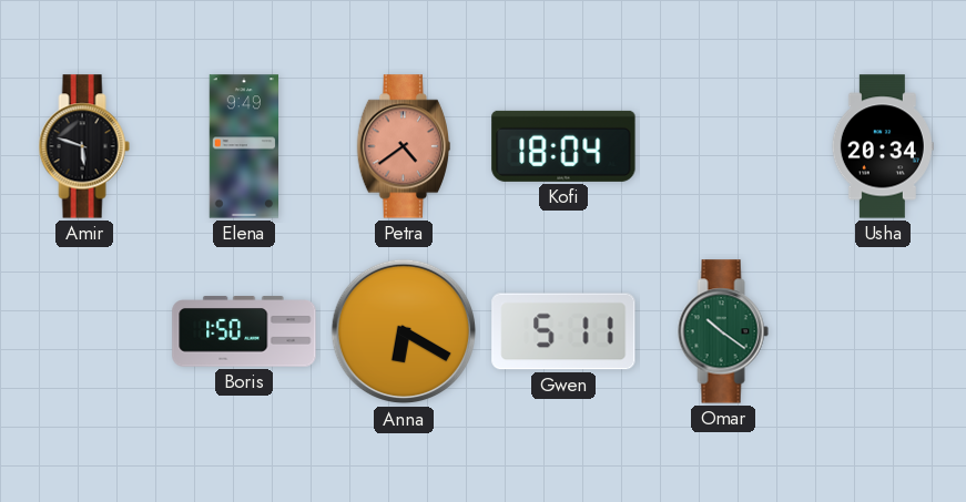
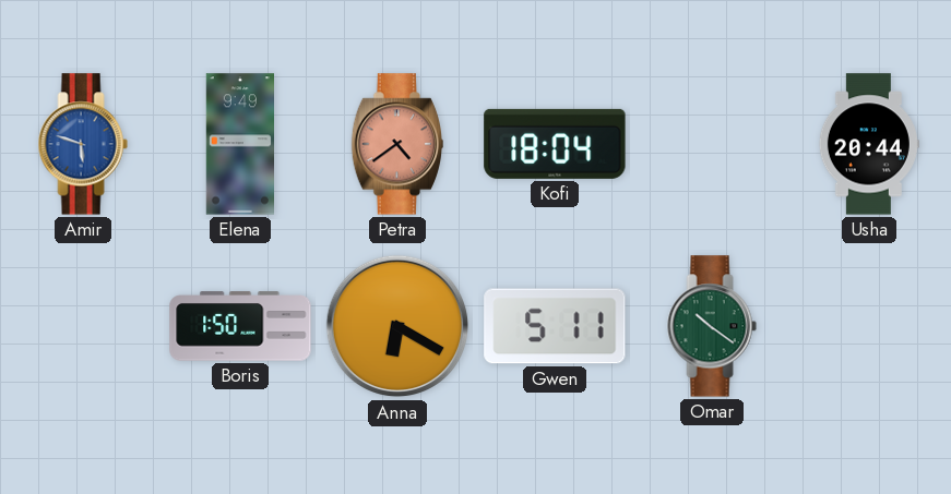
Amir dial: black -> blue
Usha: 20:34 -> 20:44
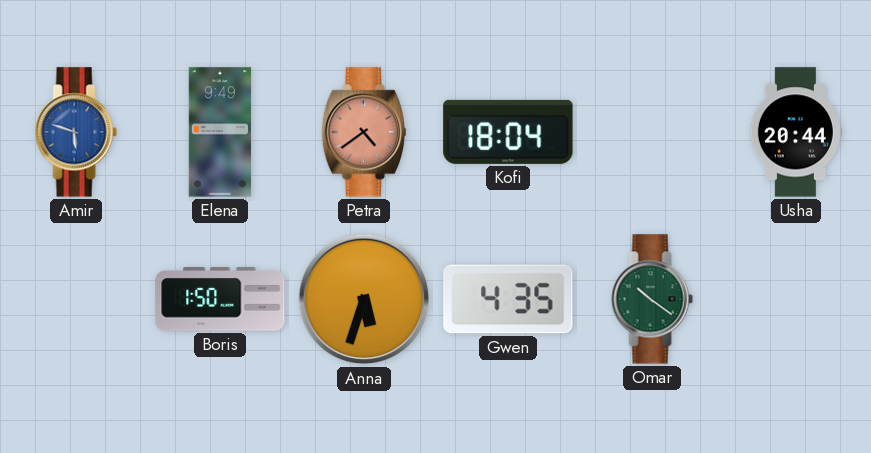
Anna: 6:20 -> 5:33
Gwen: 5:11 -> 4:35
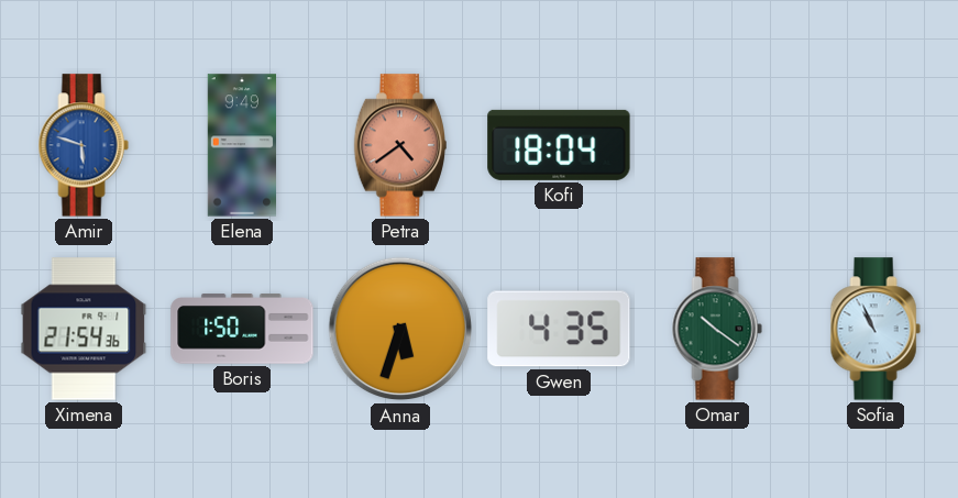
Usha: 20:44 -> none
Ximena: none -> 21:54
Sofia: none -> 10:56
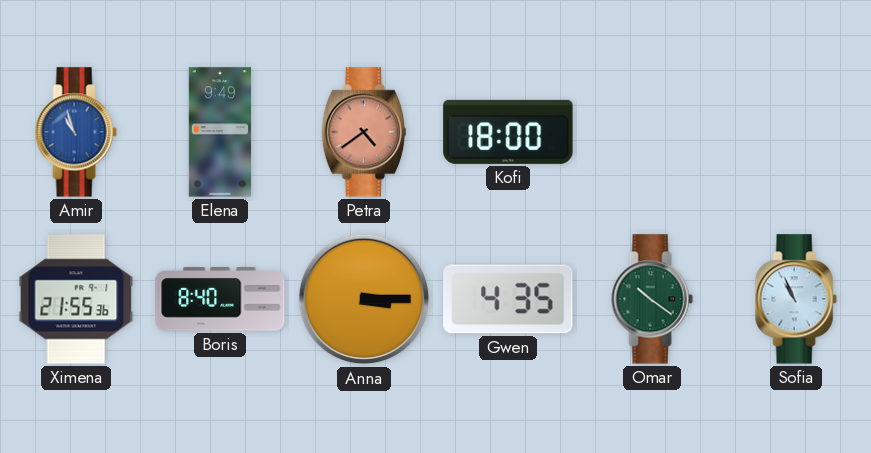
Amir: 5:48 -> 10:57
Kofi: 18:04 -> 18:00
Ximena: 21:54 -> 21:55
Boris: 1:50 -> 8:40
Anna: 5:33 -> 3:15
